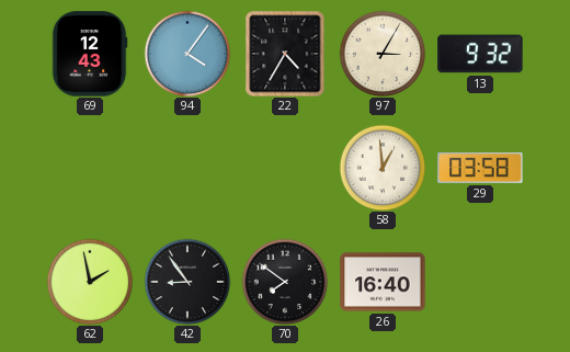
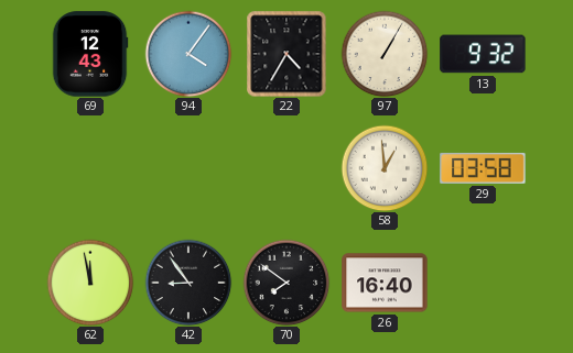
97: 3:05 -> 1:05
62: 1:58 -> 11:58
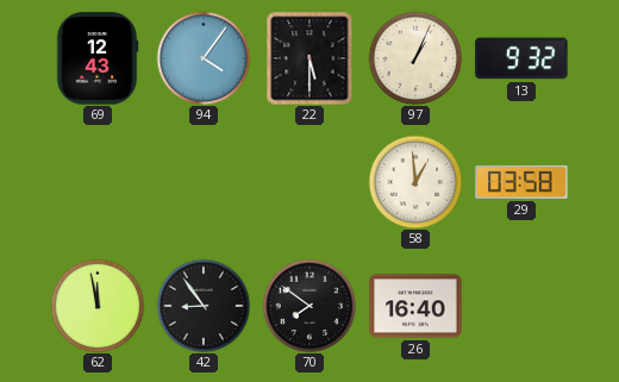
22: 4:35 -> 5:30
97: 1:05 -> 1:04
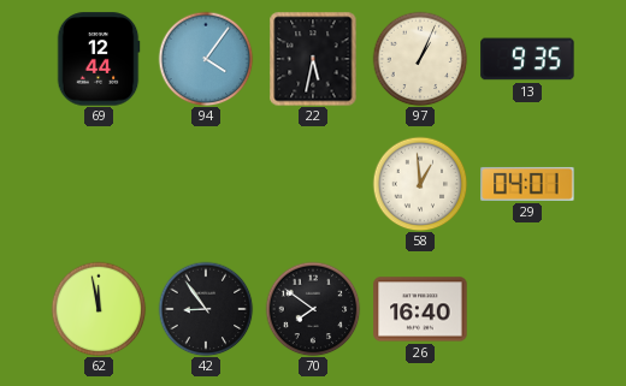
69: 12:43 -> 12:44
22: 5:30 -> 5:32
13: 9:32 -> 9:35
29: 03:58 -> 04:01
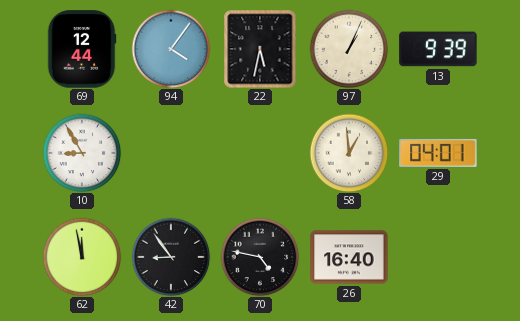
13: 9:35 -> 9:39
10: none -> 8:55
70: 7:51 -> 4:47
